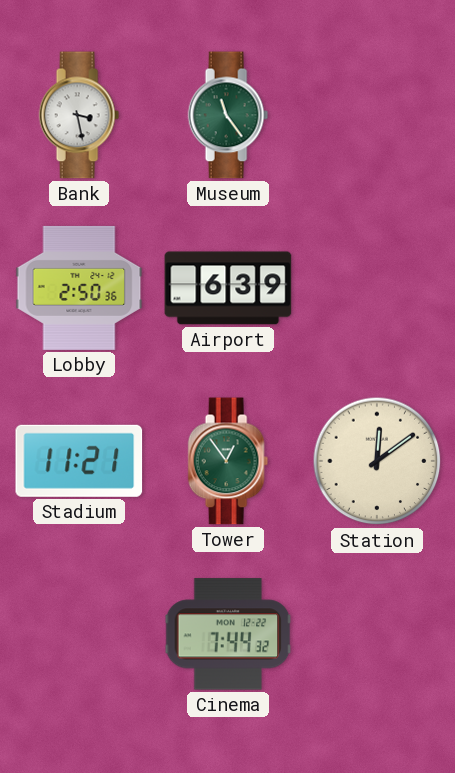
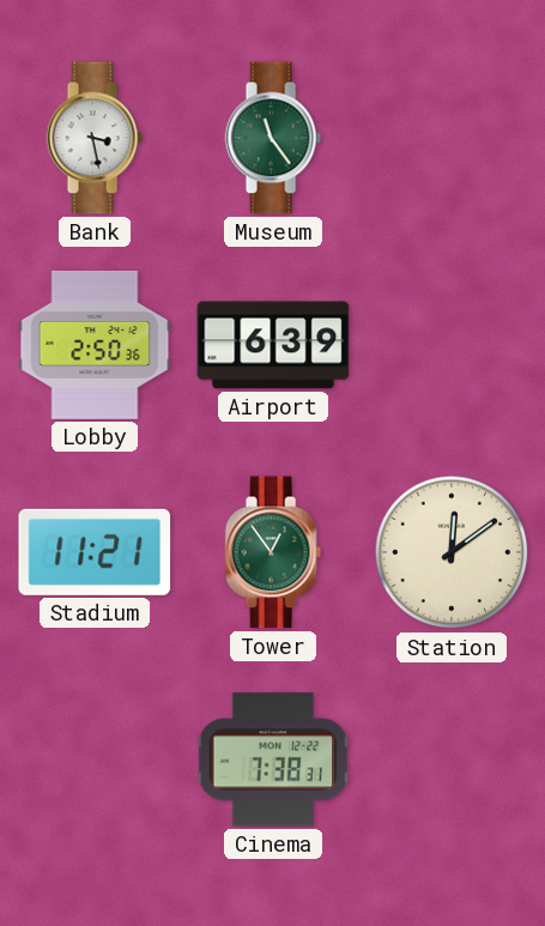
Cinema: 7:44 -> 7:38
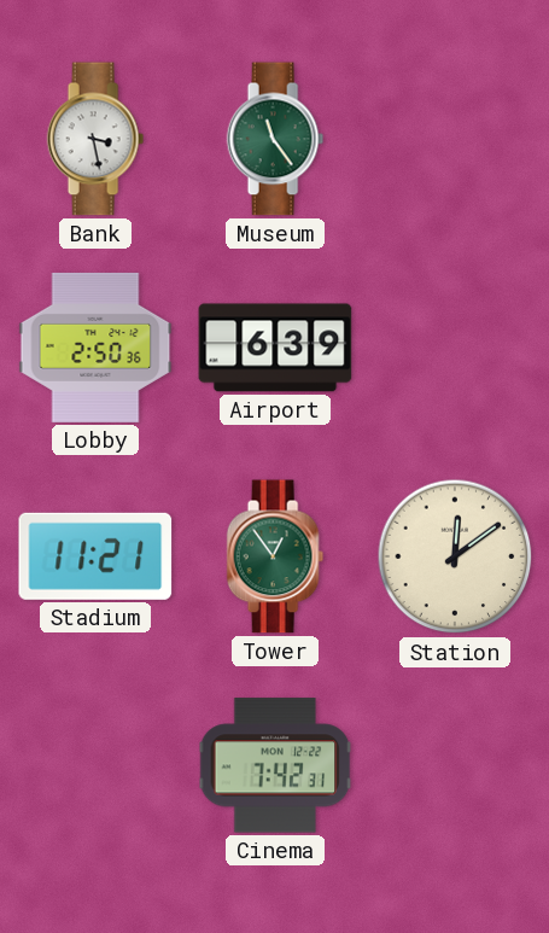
Cinema: 7:38 -> 7:42
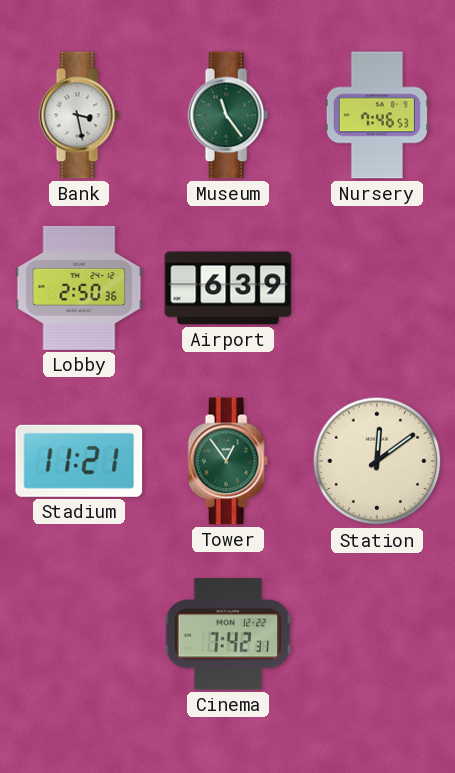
Nursery: none -> 7:46
